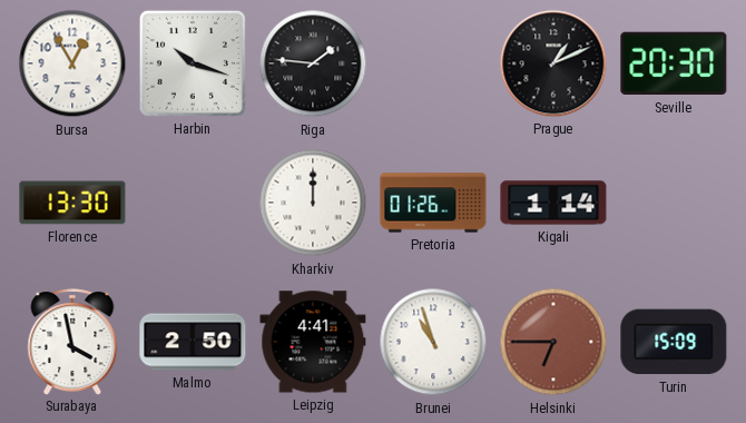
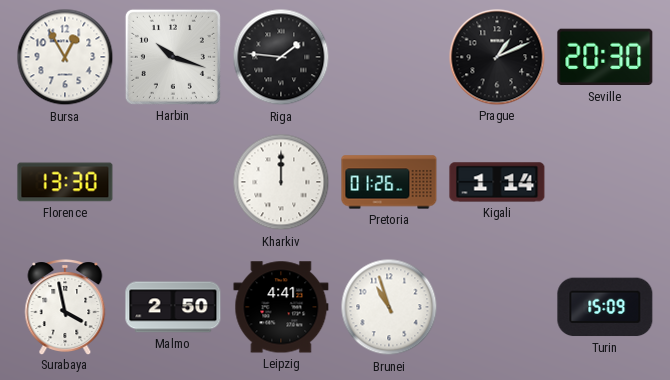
Helsinki: 6:45 -> none
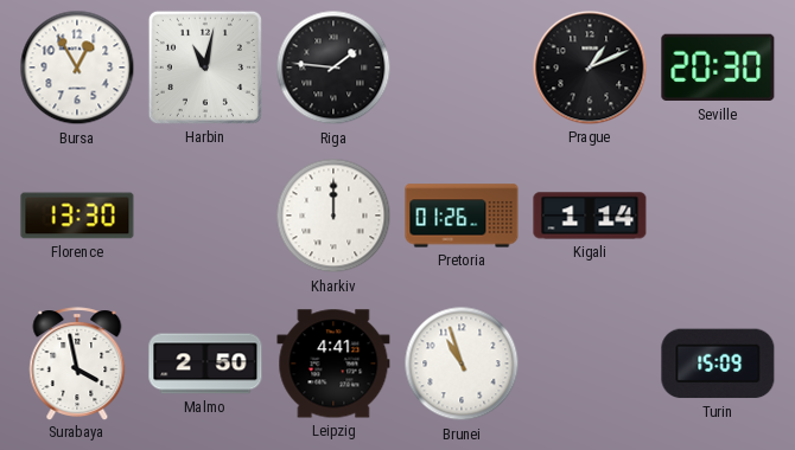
Harbin: 10:18 -> 11:02
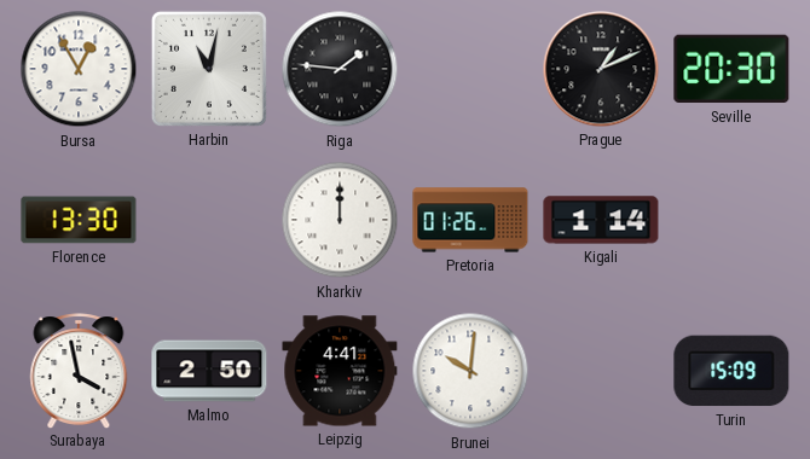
Brunei: 10:57 -> 10:01
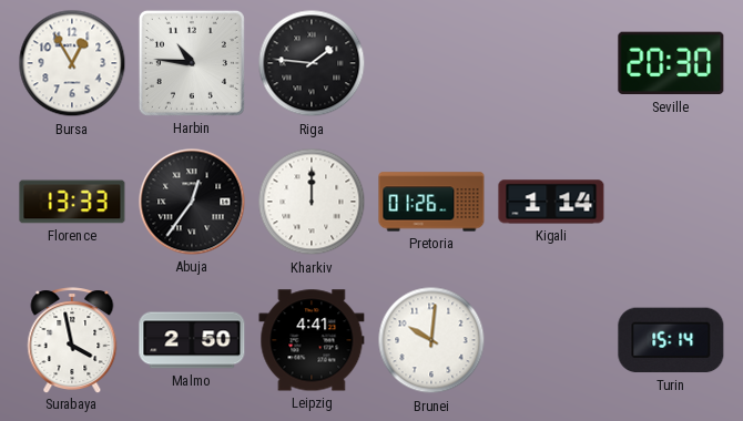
Harbin: 11:02 -> 10:46
Prague: 1:11 -> none
Florence: 13:30 -> 13:33
Abuja: none -> 12:36
Turin: 15:09 -> 15:14
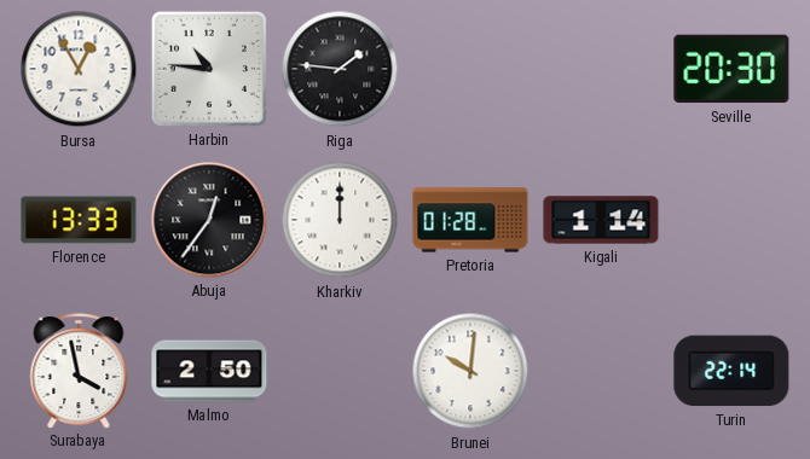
Pretoria: 01:26 -> 01:28
Leipzig: 4:41 -> none
Turin: 15:14 -> 22:14
